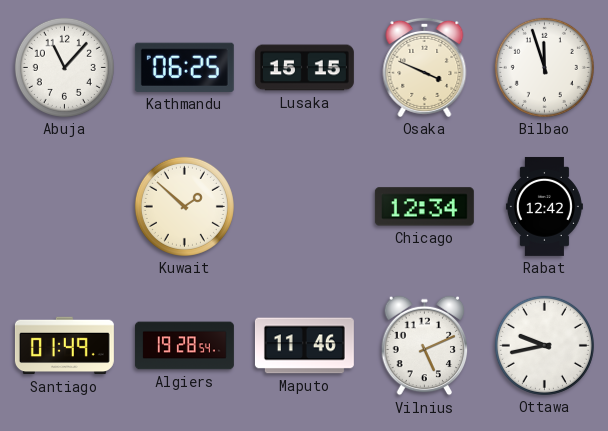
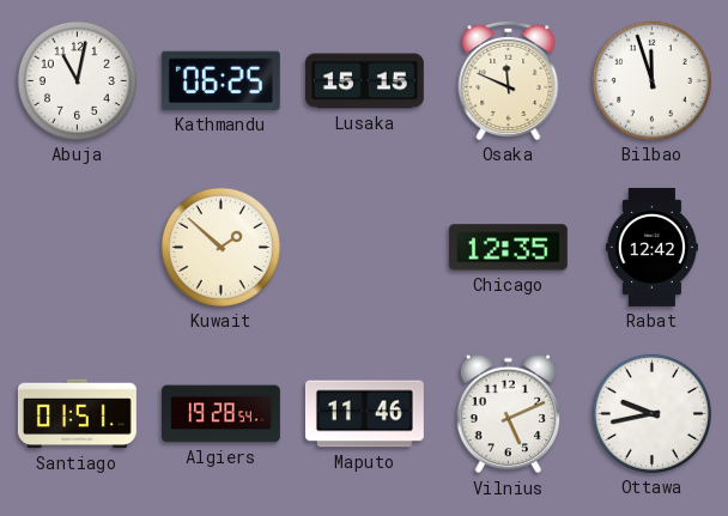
Abuja: 11:07 -> 11:02
Osaka: 3:49 -> 11:49
Chicago: 12:34 -> 12:35
Santiago: 01:49 -> 01:51
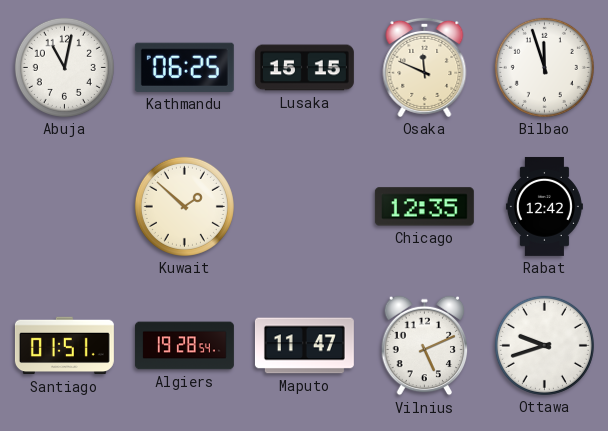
Maputo: 11:46 -> 11:47
Ottawa: 9:43 -> 9:42
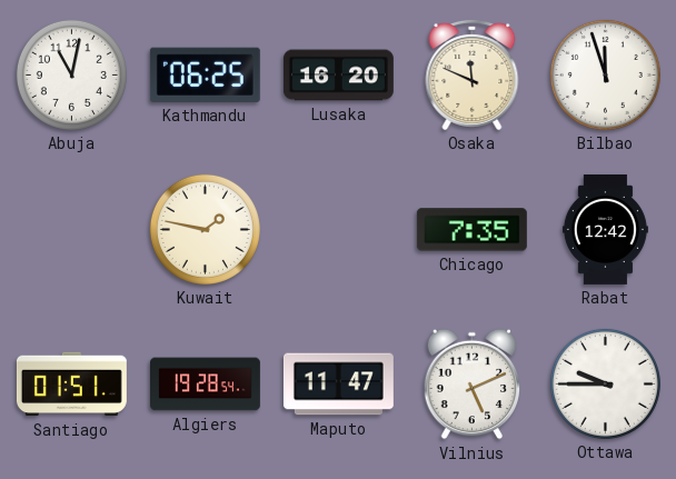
Lusaka: 15:15 -> 16:20
Kuwait: 1:52 -> 1:47
Chicago: 12:35 -> 7:35
Ottawa: 9:42 -> 9:45
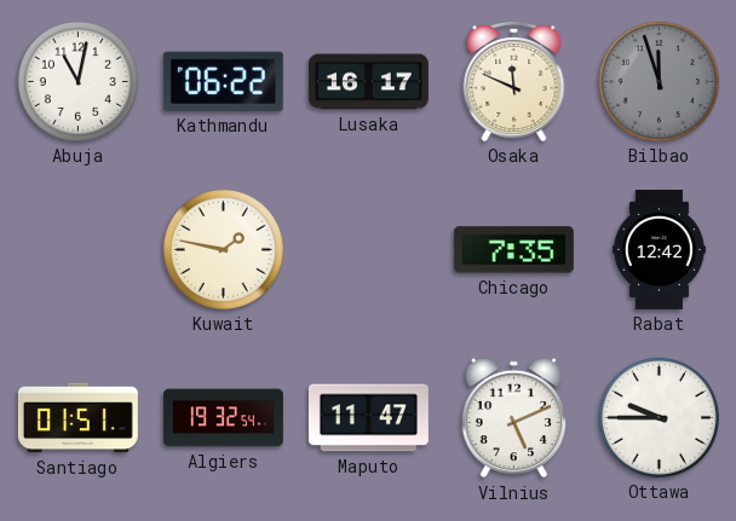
Kathmandu: 06:25 -> 06:22
Lusaka: 16:20 -> 16:17
Bilbao dial: white -> grey
Algiers: 19:28 -> 19:32
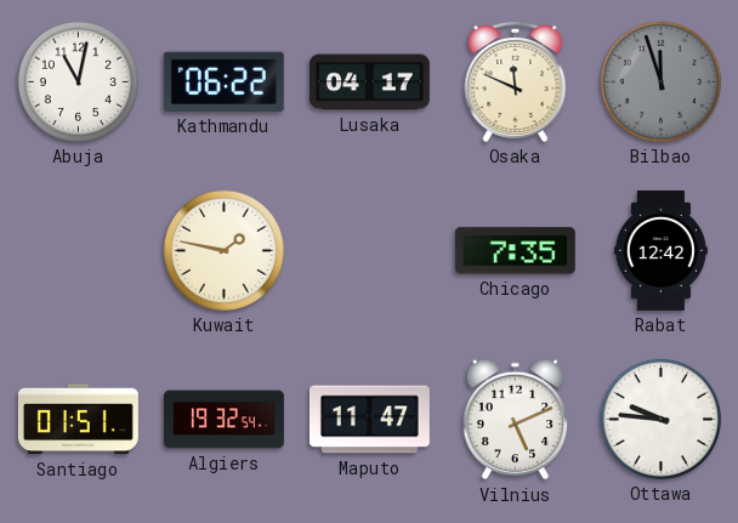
Lusaka: 16:17 -> 04:17
Ottawa: 9:45 -> 9:46
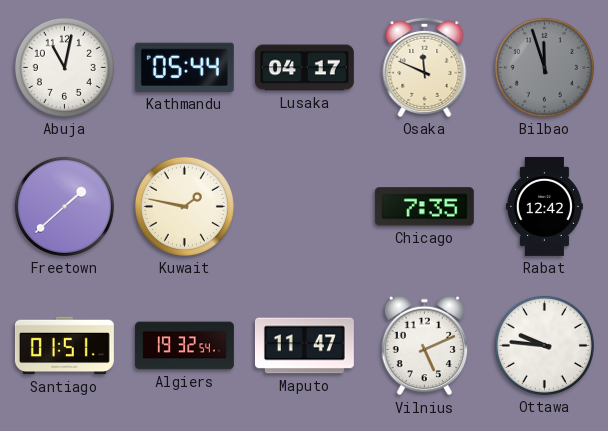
Kathmandu: 06:22 -> 05:44
Freetown: none -> 1:38
